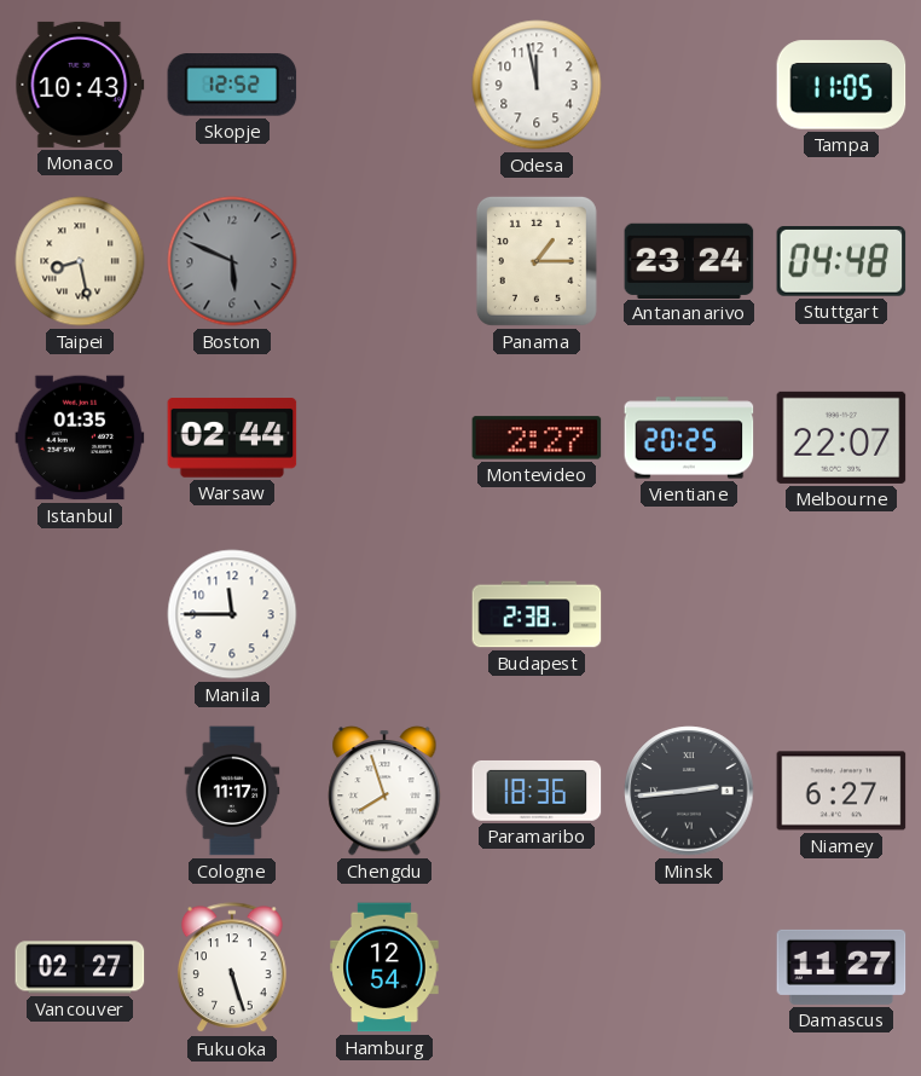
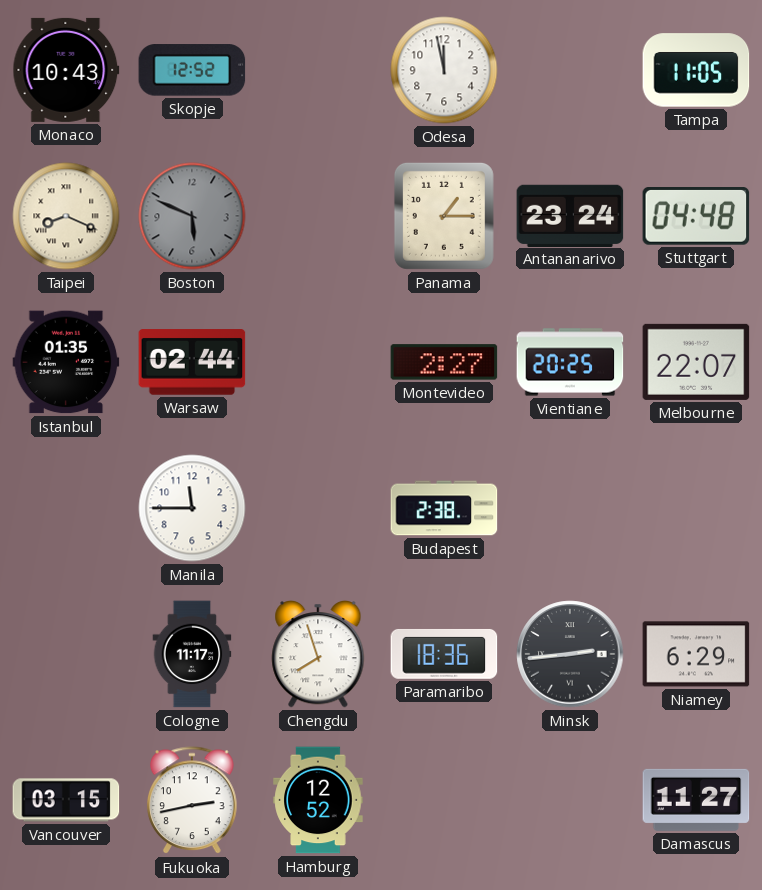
Taipei: 8:28 -> 8:19
Niamey: 6:27 -> 6:29
Vancouver: 02:27 -> 03:15
Fukuoka: 5:27 -> 2:43
Hamburg: 12:54 -> 12:52
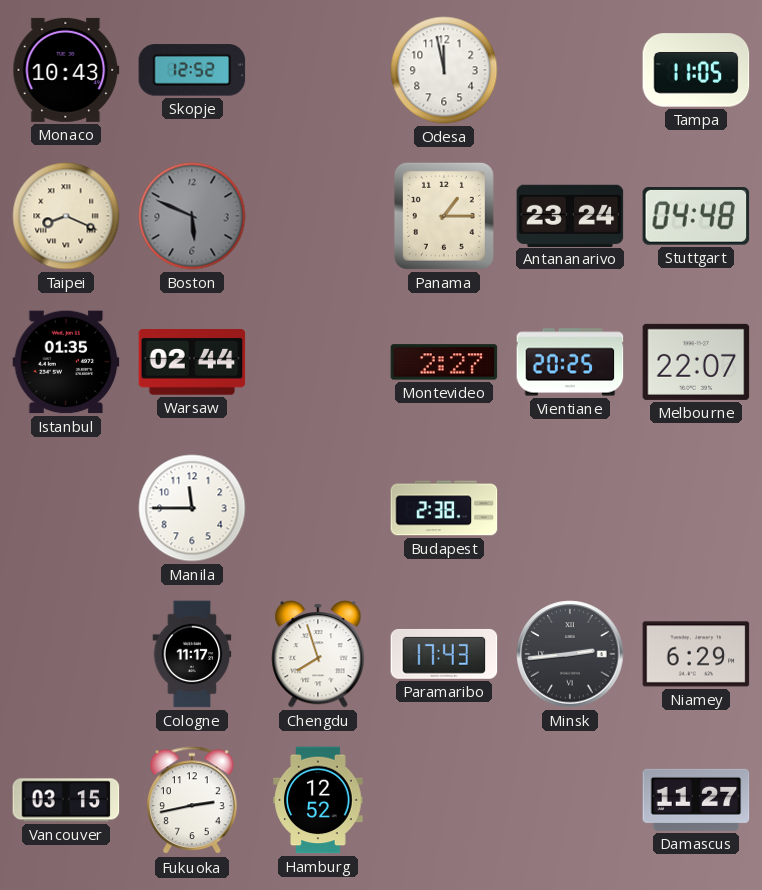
Paramaribo: 18:36 -> 17:43
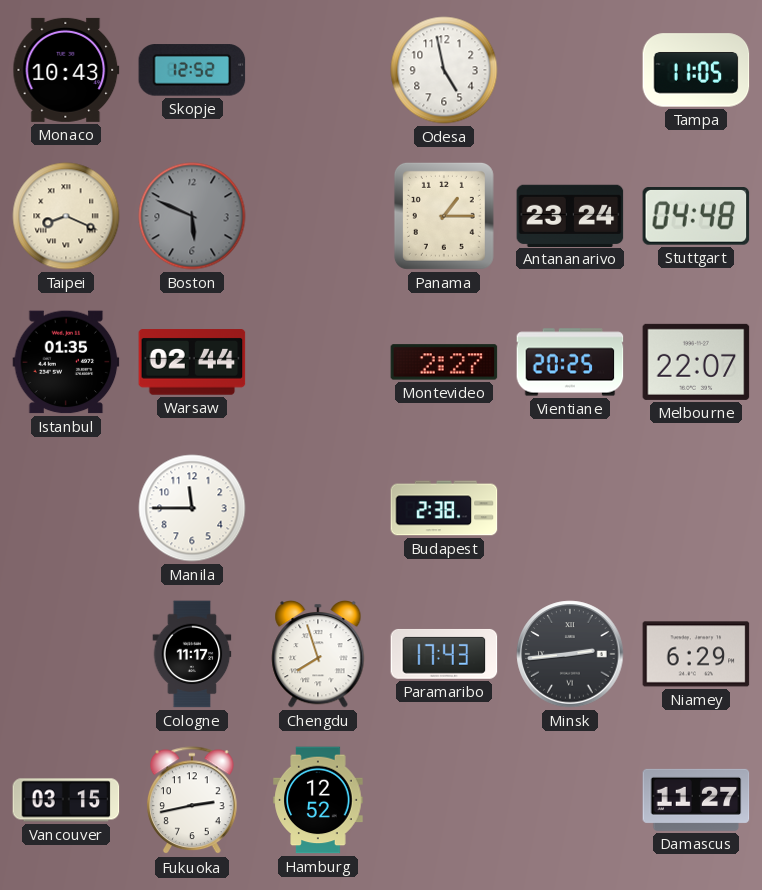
Odesa: 11:58 -> 4:58
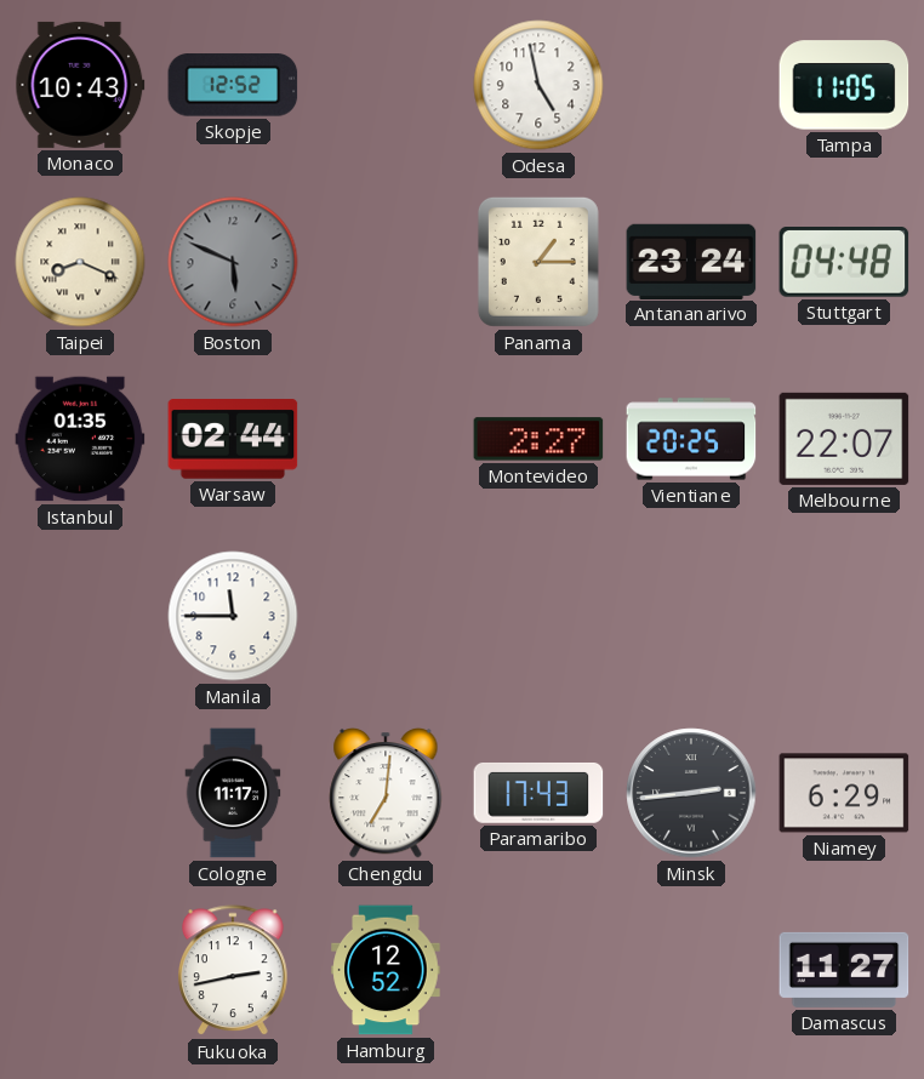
Budapest: 2:38 -> none
Chengdu: 7:57 -> 7:01
Vancouver: 03:15 -> none
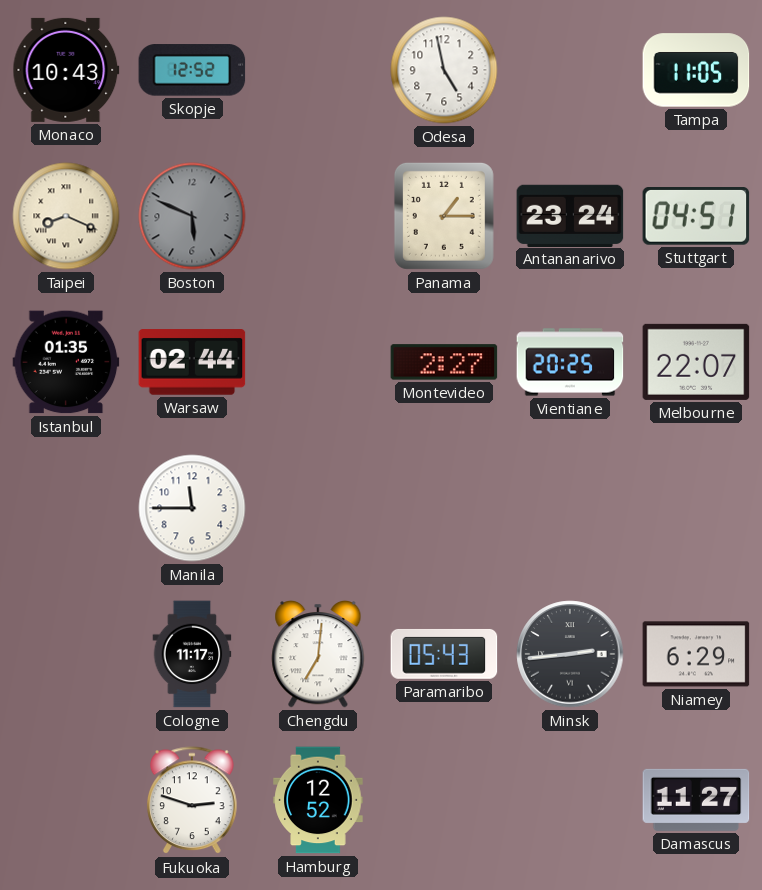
Stuttgart: 04:48 -> 04:51
Paramaribo: 17:43 -> 05:43
Fukuoka: 2:43 -> 2:48
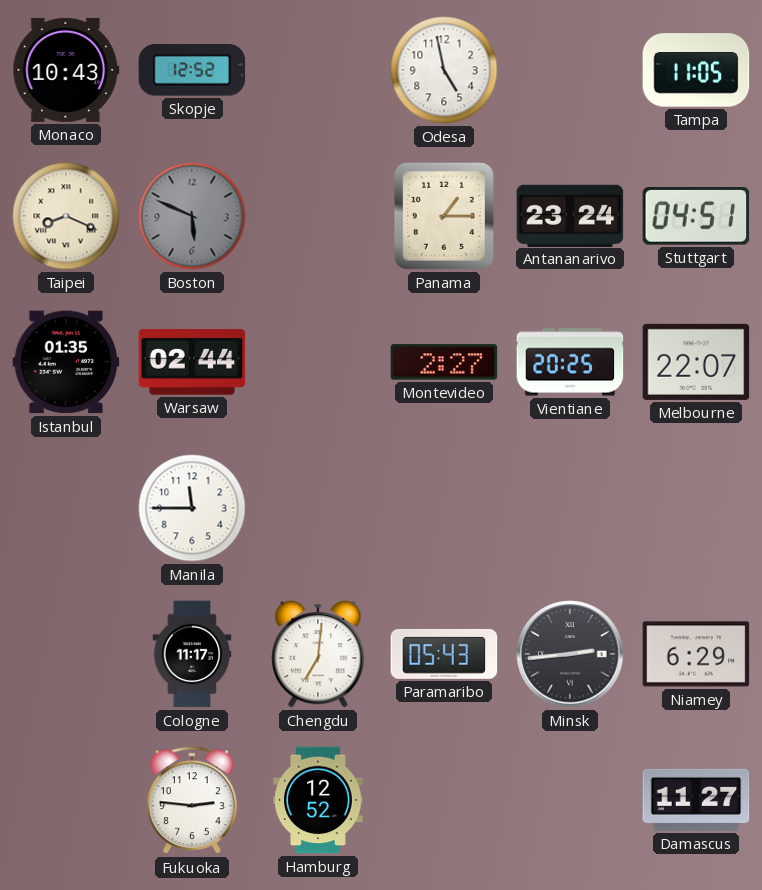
Fukuoka: 2:48 -> 2:46
